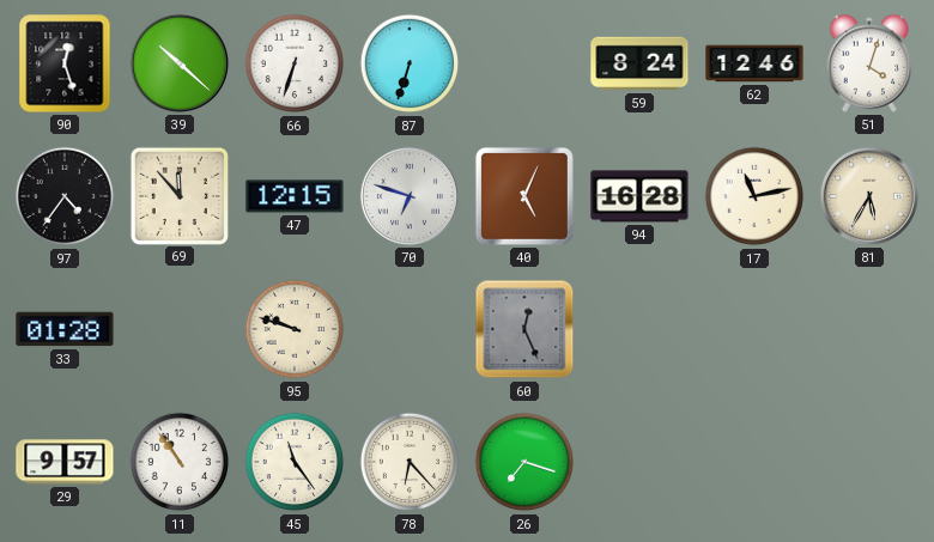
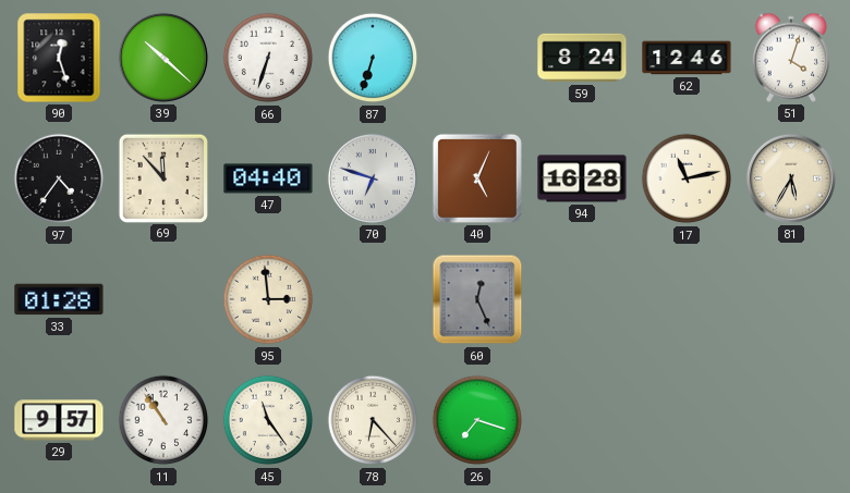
47: 12:15 -> 04:40
95: 9:48 -> 2:59
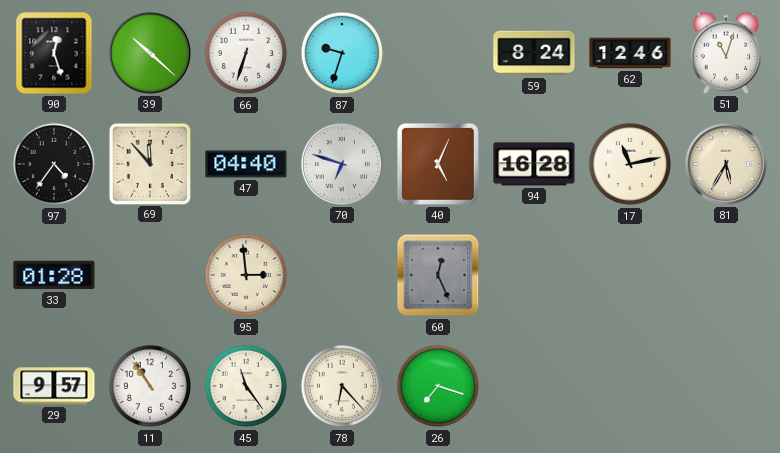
87: 6:33 -> 9:33
51: 4:03 -> 11:03
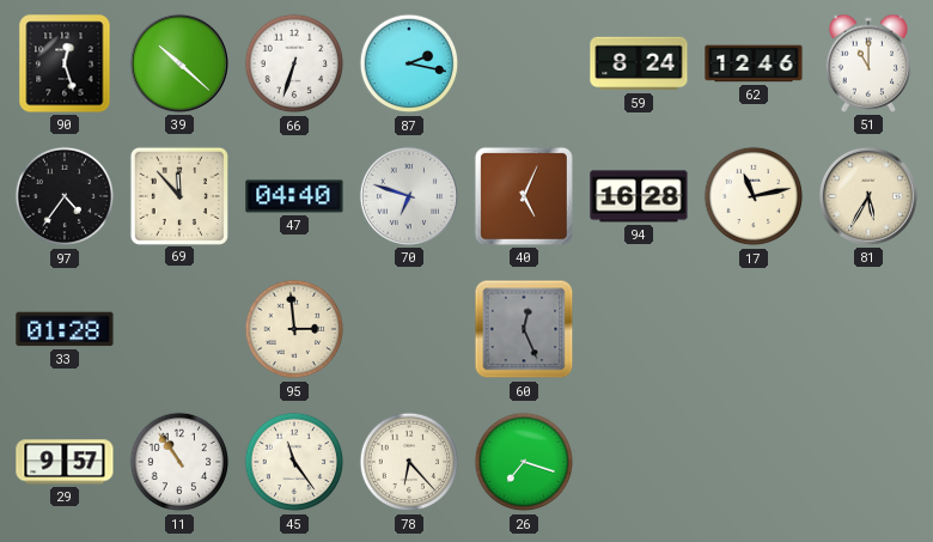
87: 9:33 -> 2:17
51: 11:03 -> 11:00
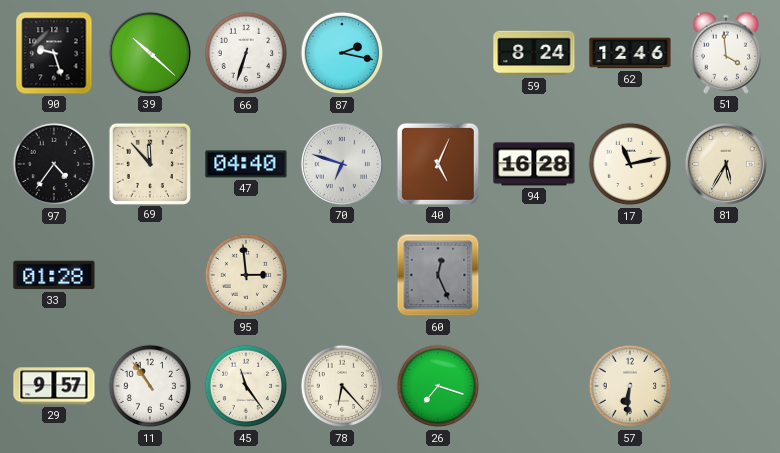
90: 12:27 -> 9:27
51: 11:00 -> 3:59
57: none -> 6:31
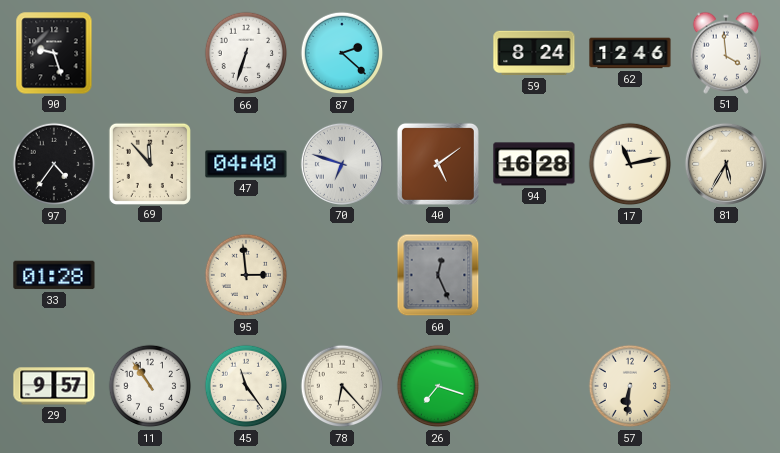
39: 10:22 -> none
87: 2:17 -> 2:22
40: 5:04 -> 5:09
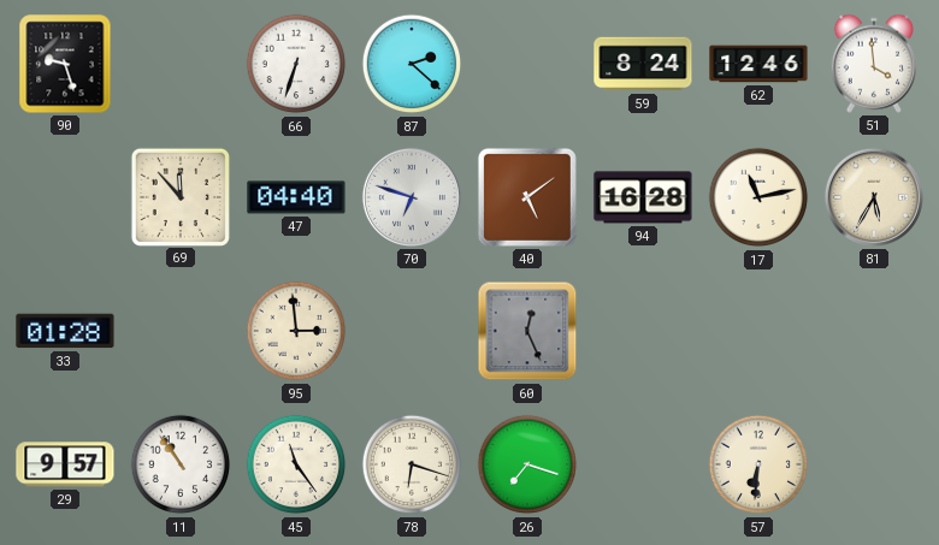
97: 4:36 -> none
78: 6:23 -> 6:18
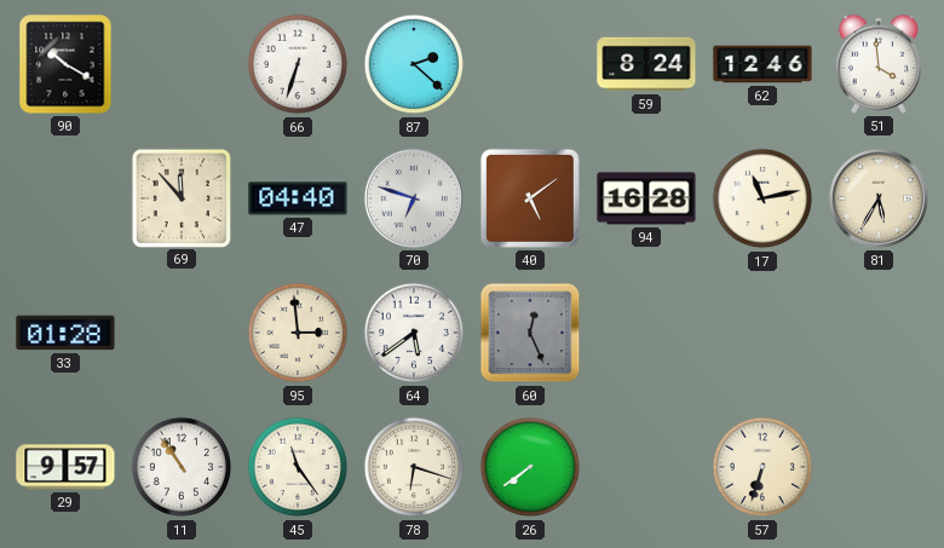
90: 9:27 -> 10:20
64: none -> 5:39
26: 7:18 -> 7:39
57: 6:31 -> 6:33
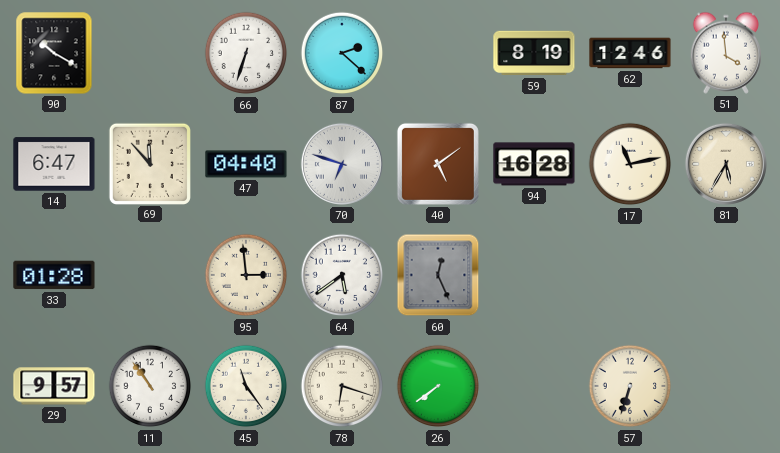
59: 8:24 -> 8:19
14: none -> 6:47
